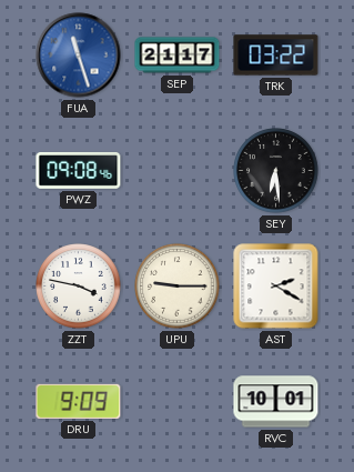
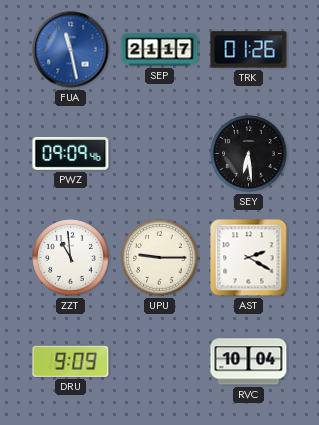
FUA: 11:27 -> 11:28
TRK: 03:22 -> 01:26
PWZ: 09:08 -> 09:09
ZZT: 3:47 -> 10:59
RVC: 10:01 -> 10:04
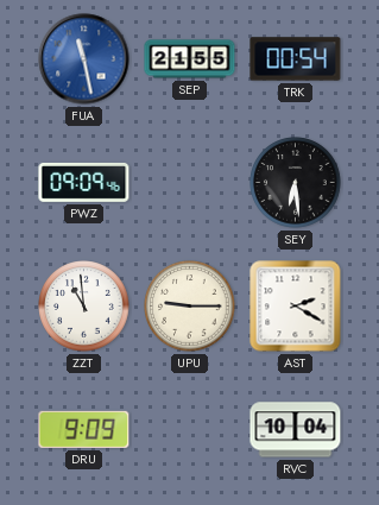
SEP: 21:17 -> 21:55
TRK: 01:26 -> 00:54
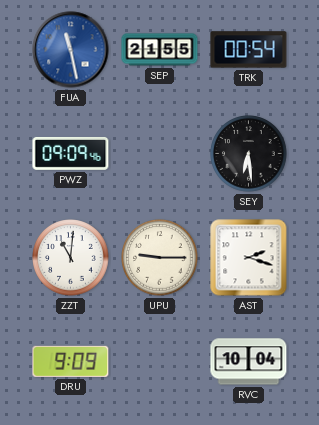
ZZT: 10:59 -> 11:01
AST: 2:20 -> 2:18
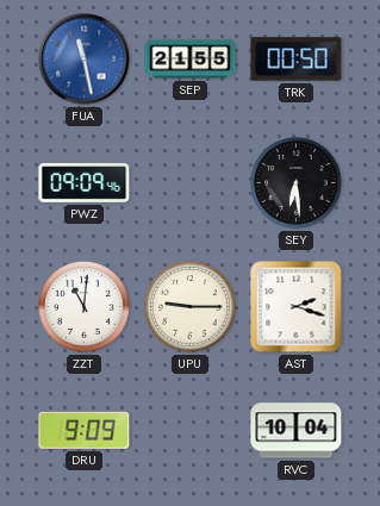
TRK: 00:54 -> 00:50
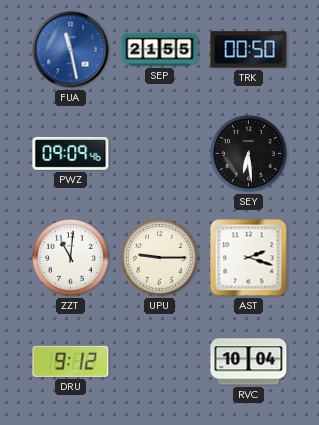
DRU: 9:09 -> 9:12
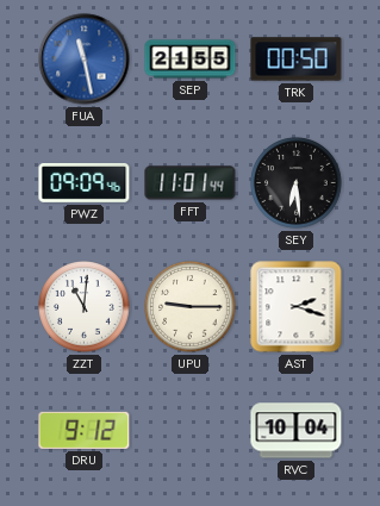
FFT: none -> 11:01
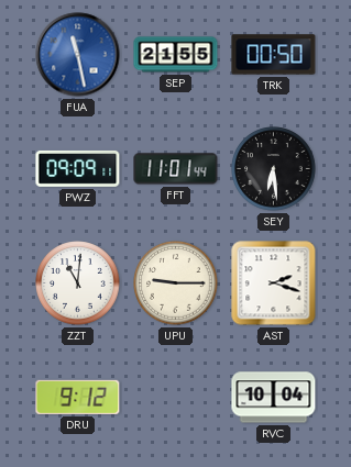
PWZ: 09:09:46 -> 09:09:11
